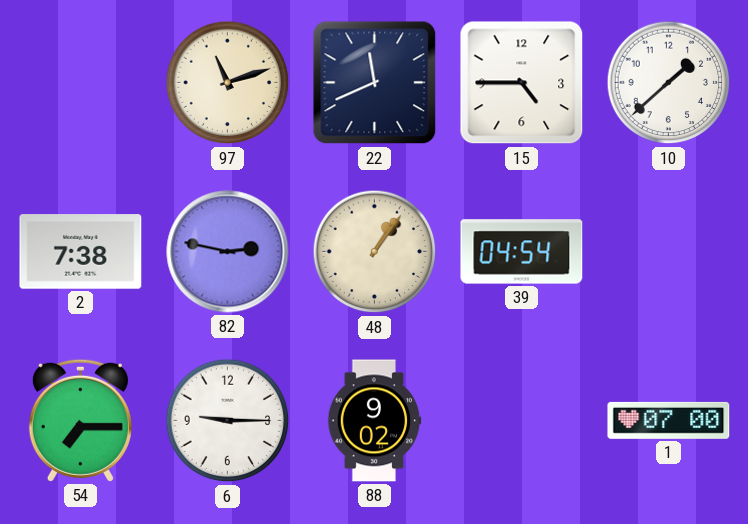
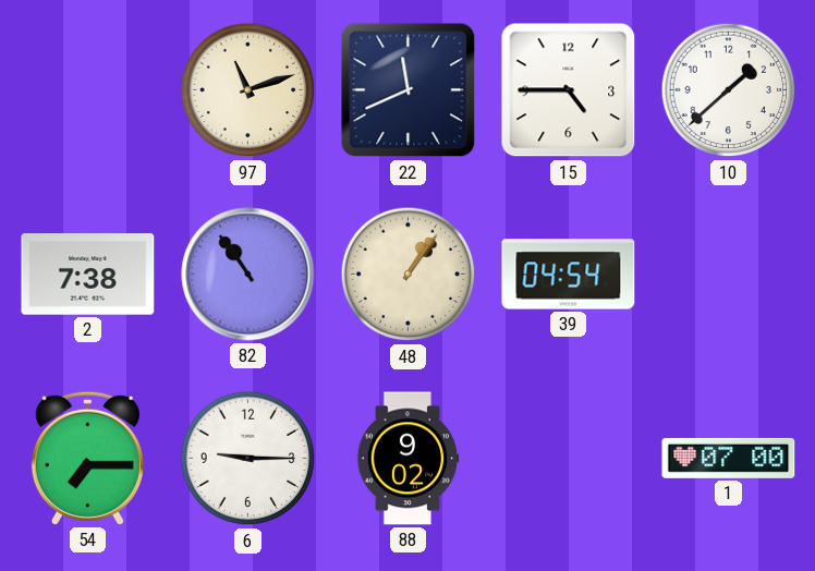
82: 2:47 -> 10:54
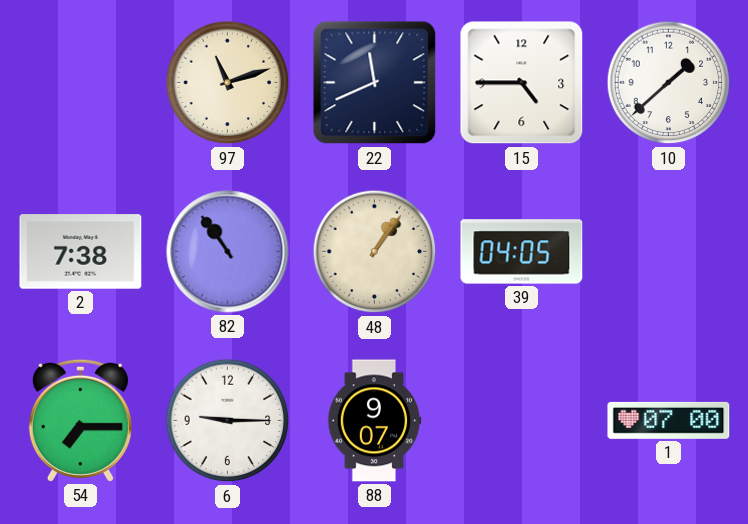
39: 04:54 -> 04:05
88: 9:02 -> 9:07
